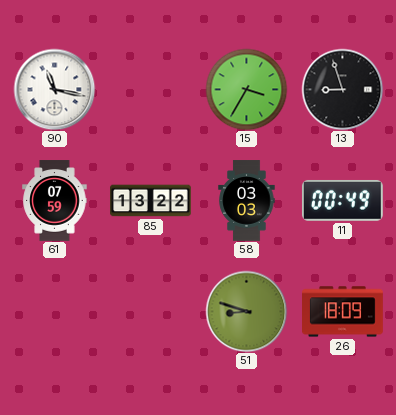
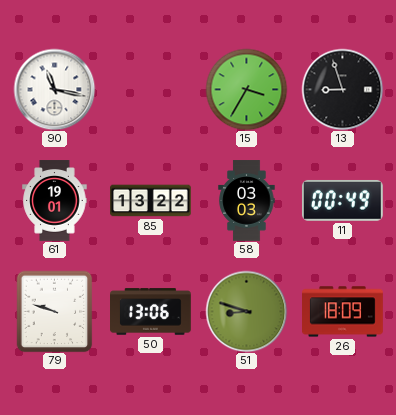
61: 07:59 -> 19:01
79: none -> 9:48
50: none -> 13:06
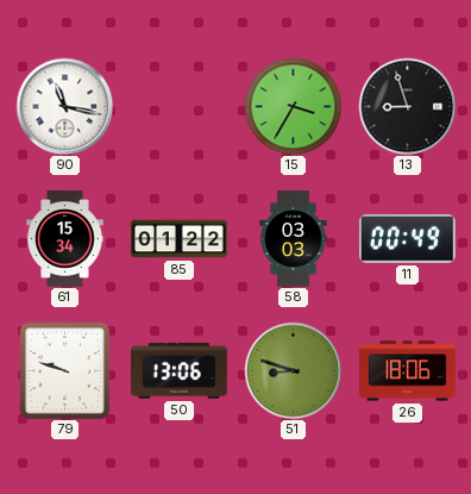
61: 19:01 -> 15:34
85: 13:22 -> 01:22
26: 18:09 -> 18:06
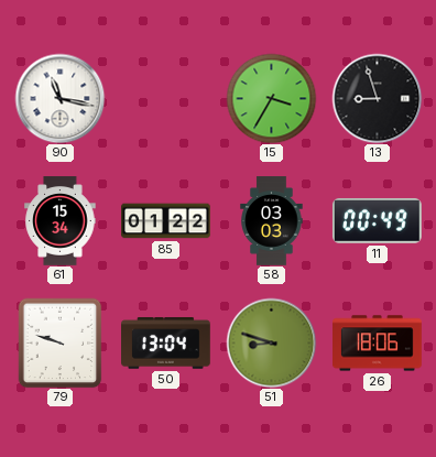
50: 13:06 -> 13:04
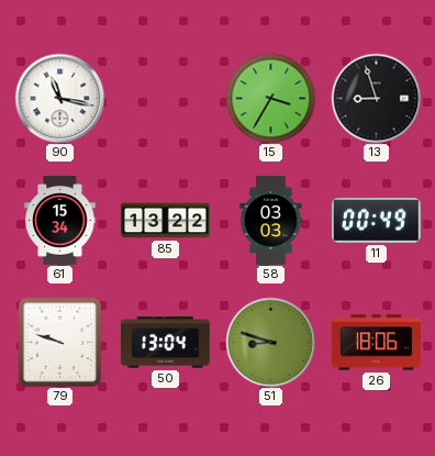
85: 01:22 -> 13:22
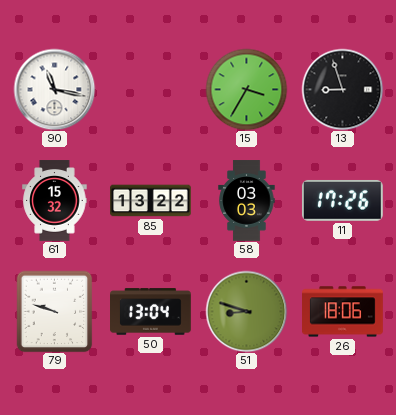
61: 15:34 -> 15:32
11: 00:49 -> 17:26
